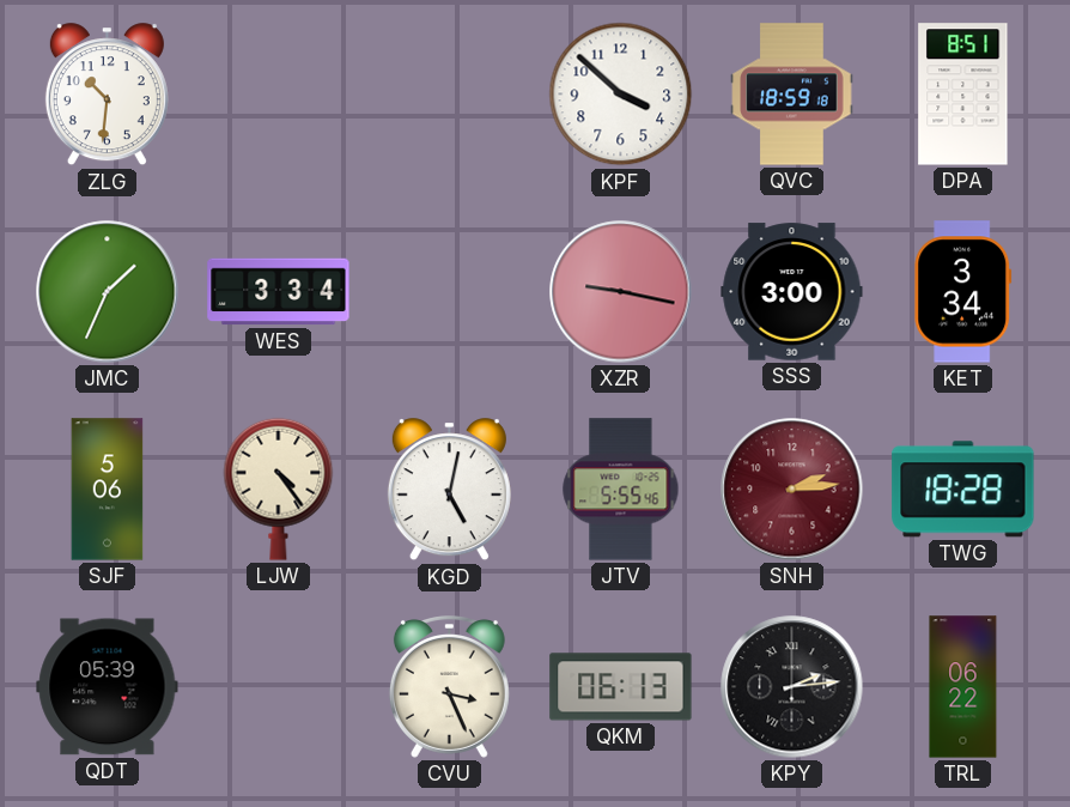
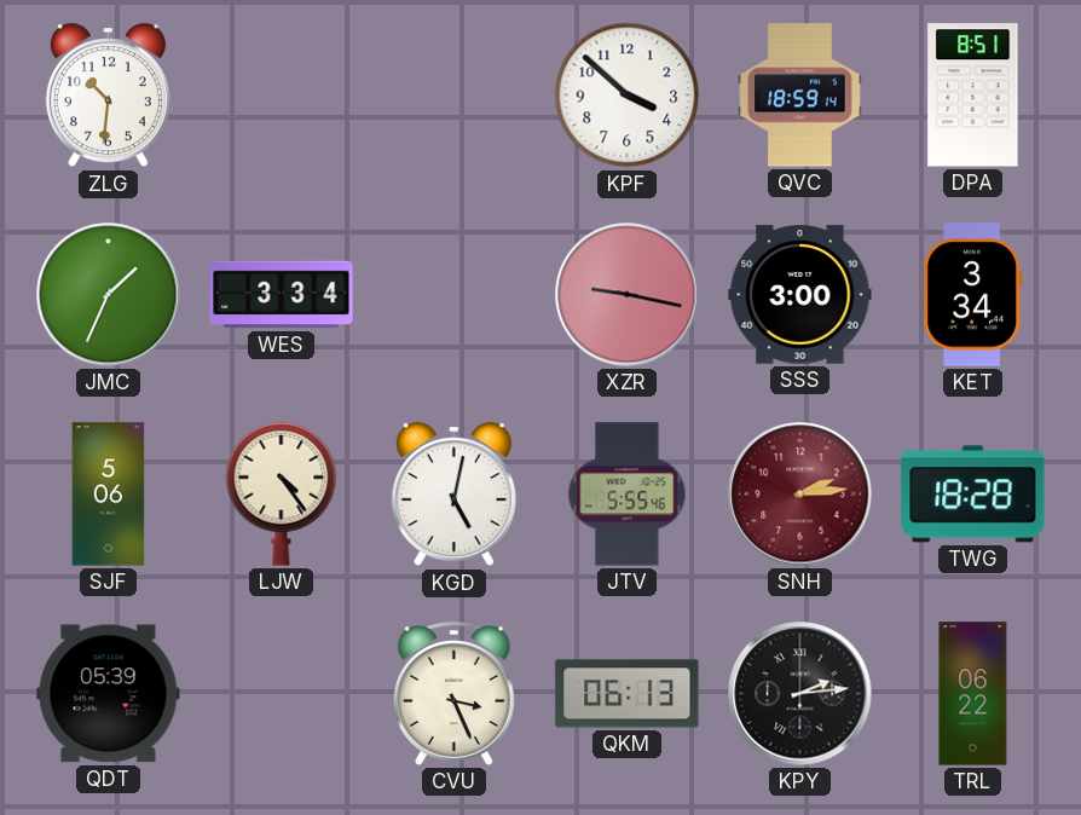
QVC: 18:59:18 -> 18:59:14
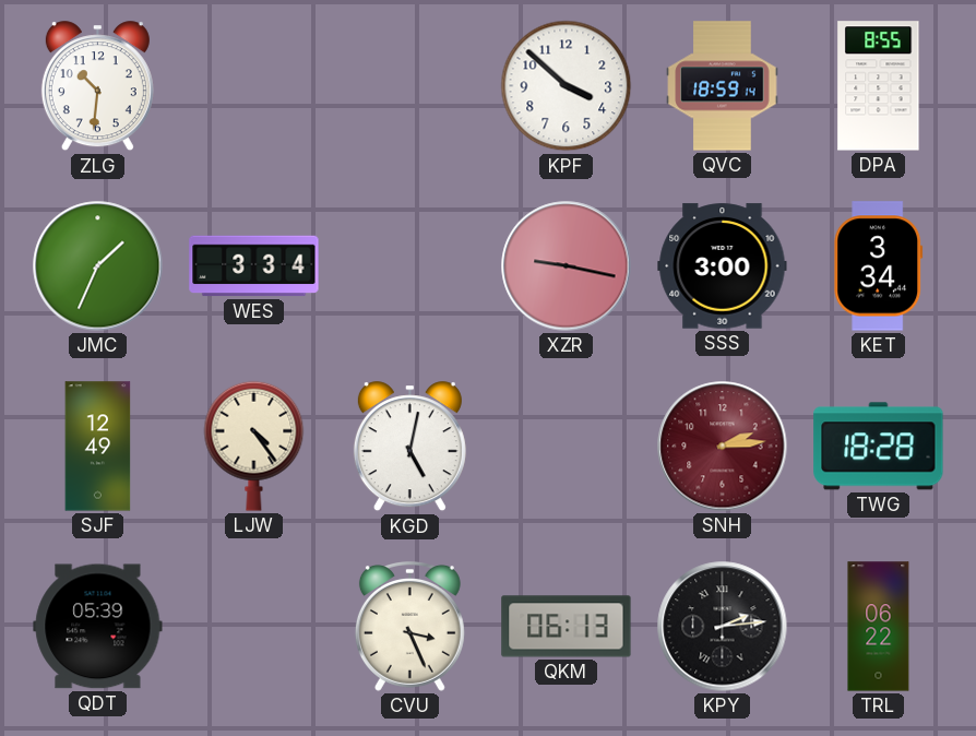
DPA: 8:51 -> 8:55
SJF: 5:06 -> 12:49
JTV: 5:55 -> none
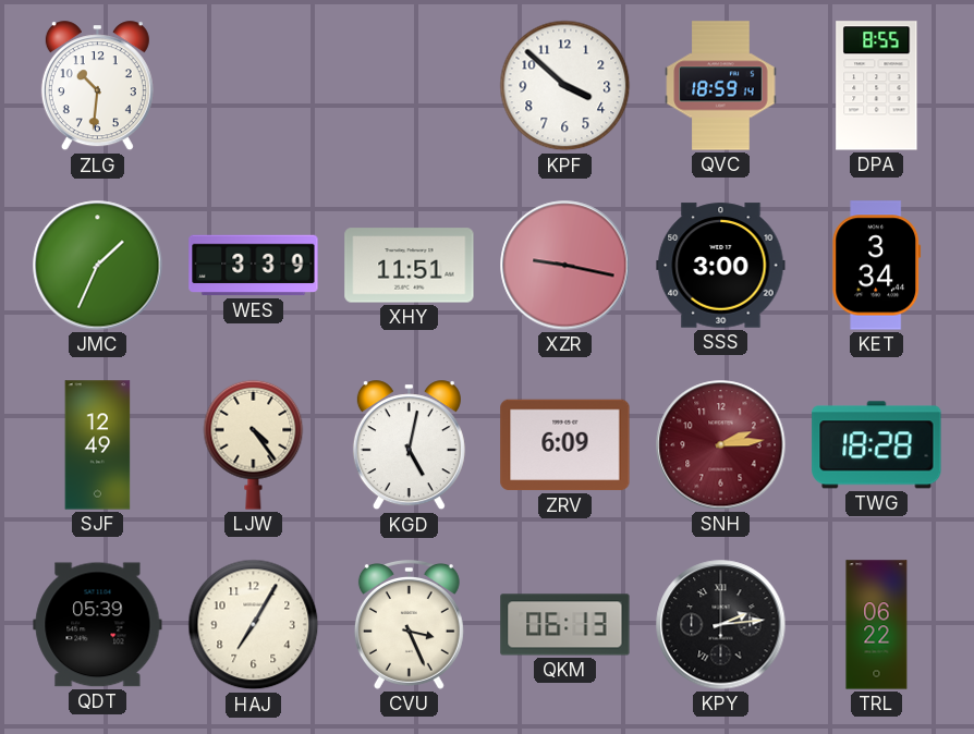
WES: 3:34 -> 3:39
XHY: none -> 11:51
ZRV: none -> 6:09
HAJ: none -> 7:05
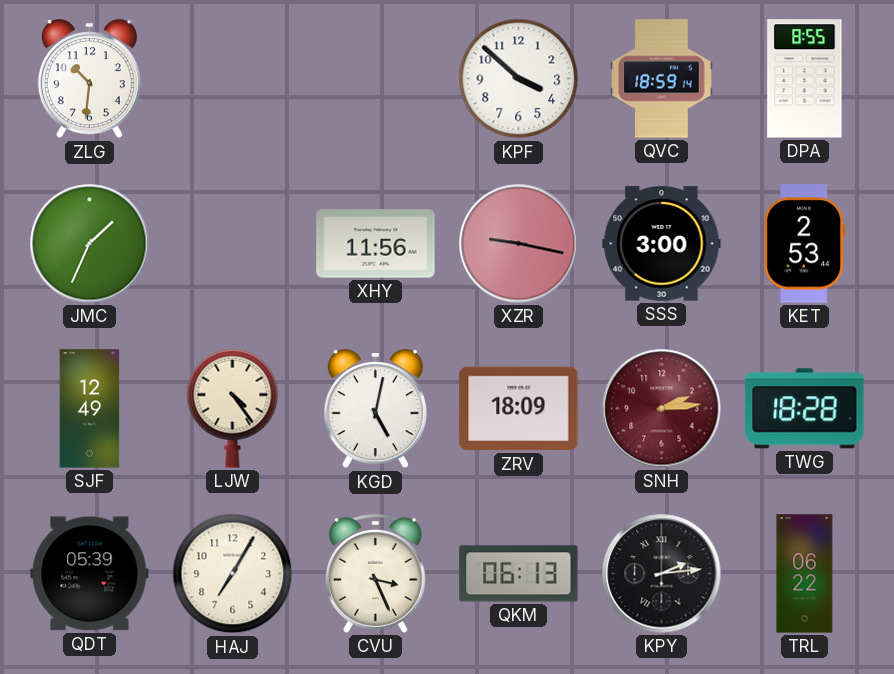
WES: 3:39 -> none
XHY: 11:51 -> 11:56
KET: 3:34 -> 2:53
ZRV: 6:09 -> 18:09
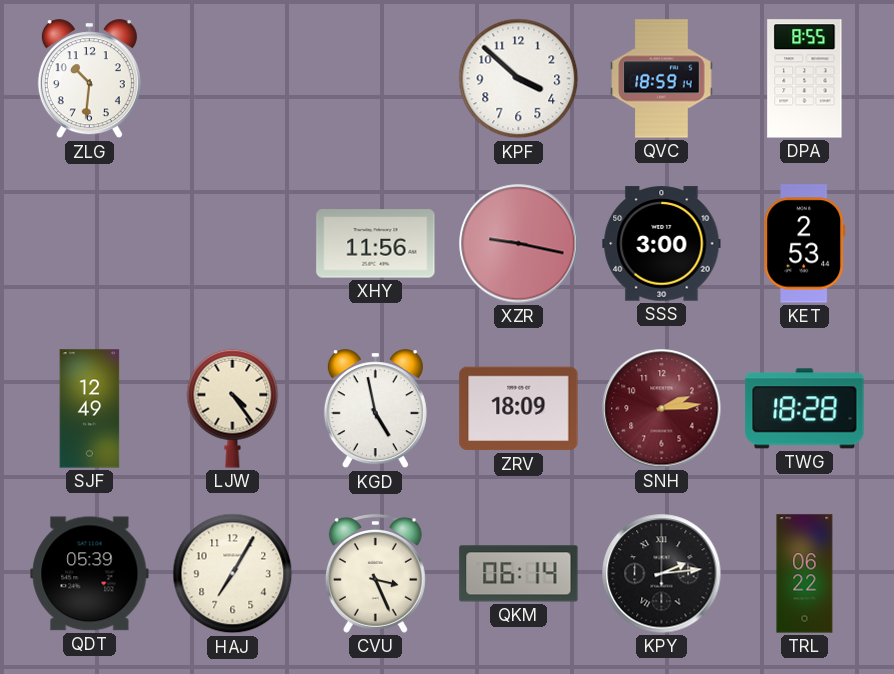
JMC: 1:34 -> none
KGD: 5:02 -> 4:58
QKM: 06:13 -> 06:14
